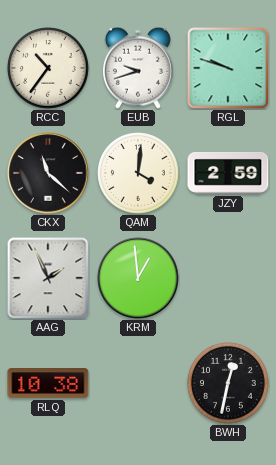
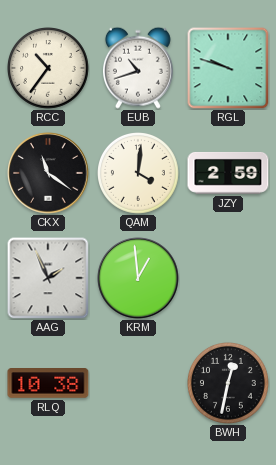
EUB: 9:42 -> 10:42
CKX: 11:22 -> 11:21
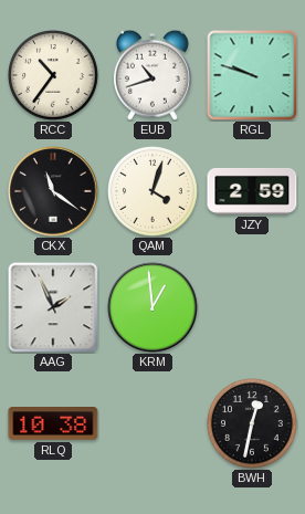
QAM: 4:01 -> 4:03
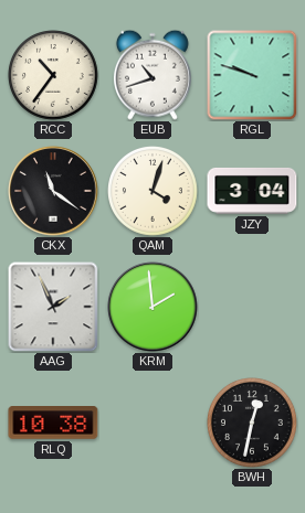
JZY: 2:59 -> 3:04
KRM: 12:59 -> 1:59
